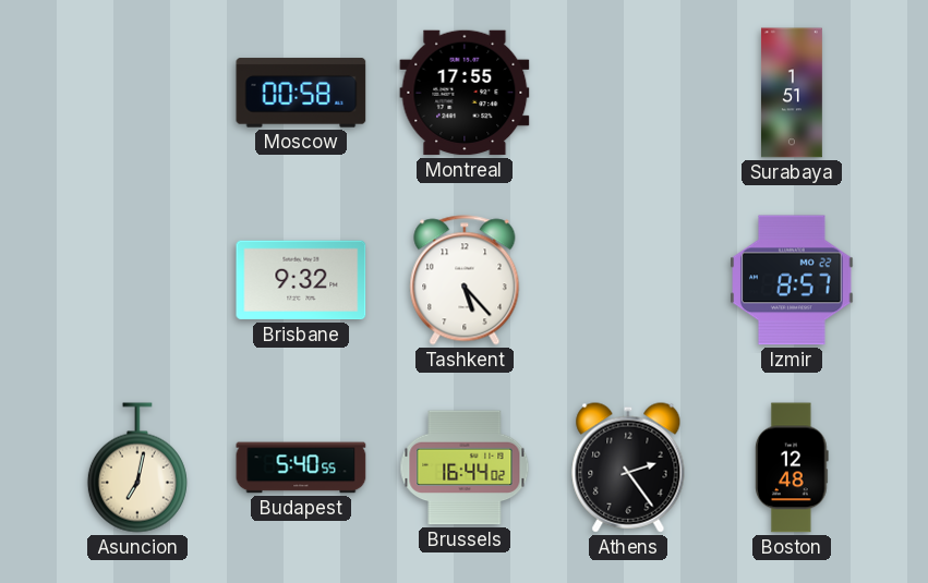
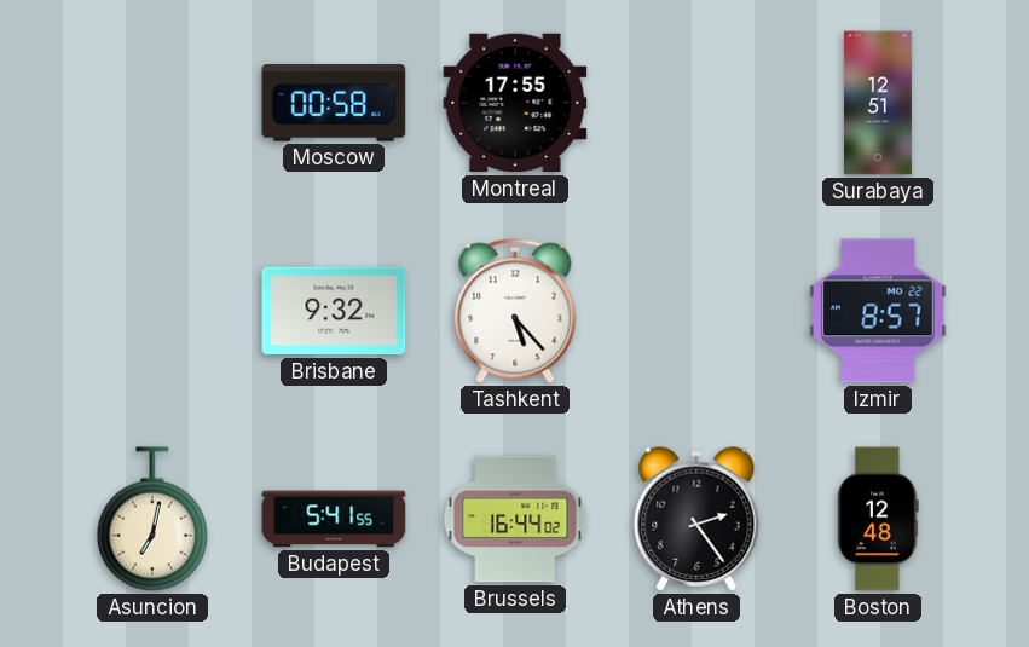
Surabaya: 1:51 -> 12:51
Budapest: 5:40 -> 5:41
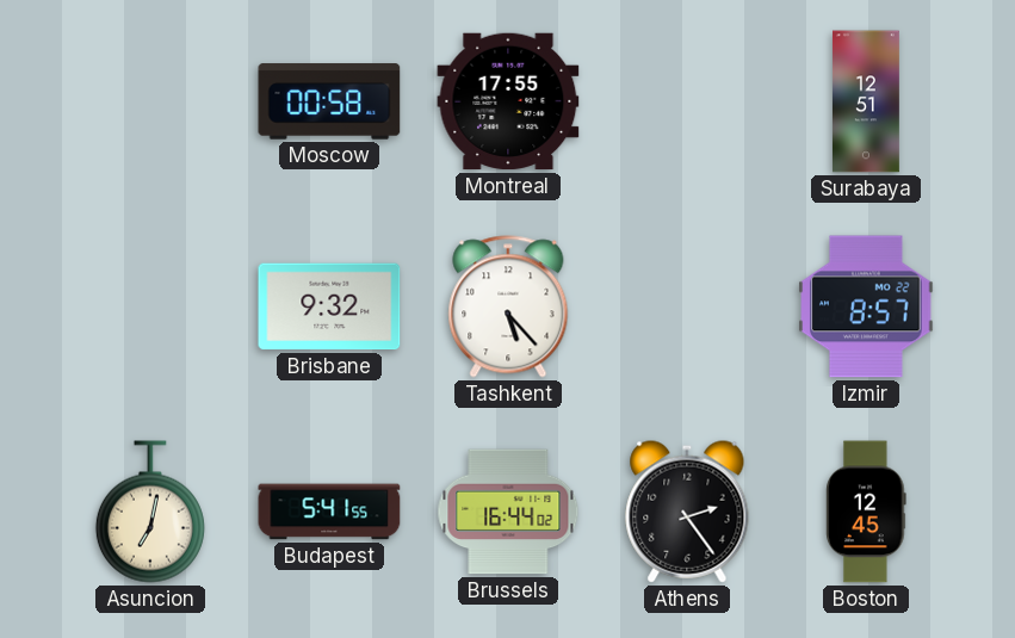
Boston: 12:48 -> 12:45
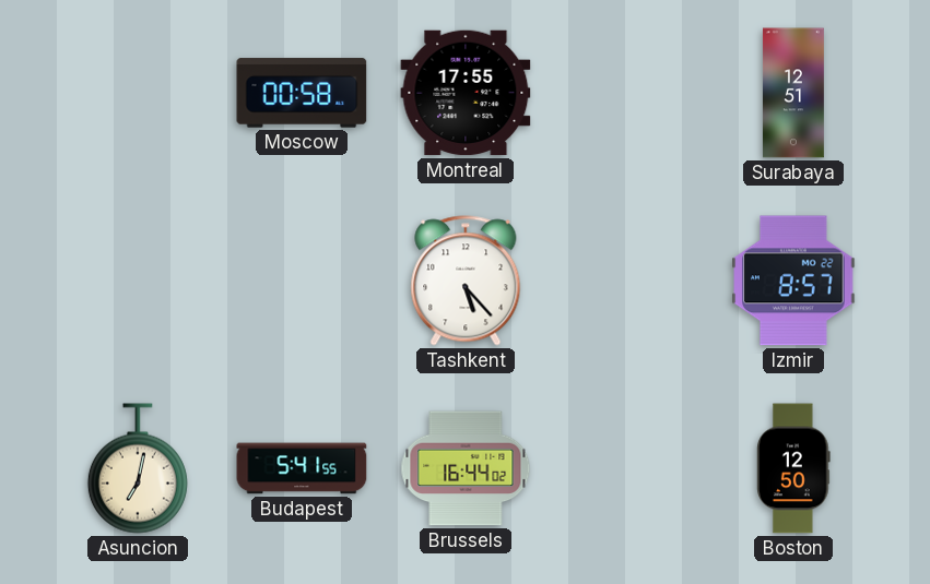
Brisbane: 9:32 -> none
Athens: 2:24 -> none
Boston: 12:45 -> 12:50
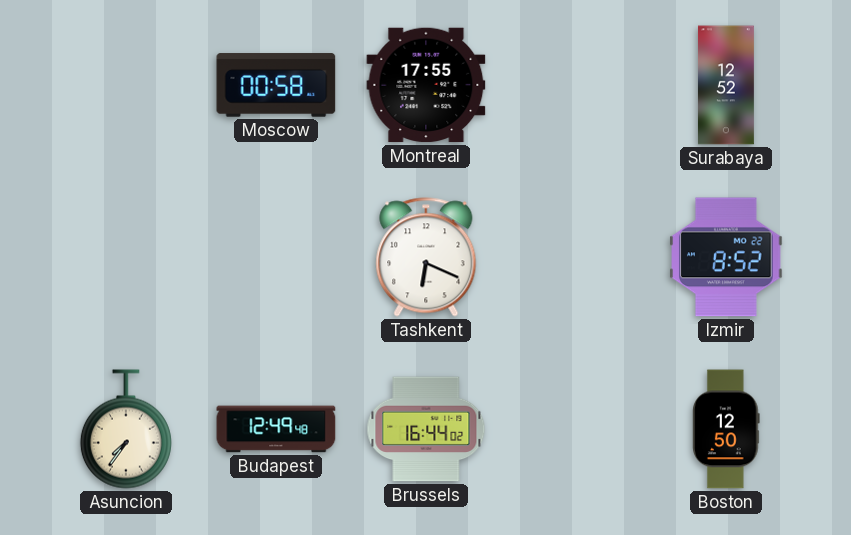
Surabaya: 12:51 -> 12:52
Tashkent: 5:23 -> 6:19
Izmir: 8:57 -> 8:52
Asuncion: 7:02 -> 7:36
Budapest: 5:41 -> 12:49
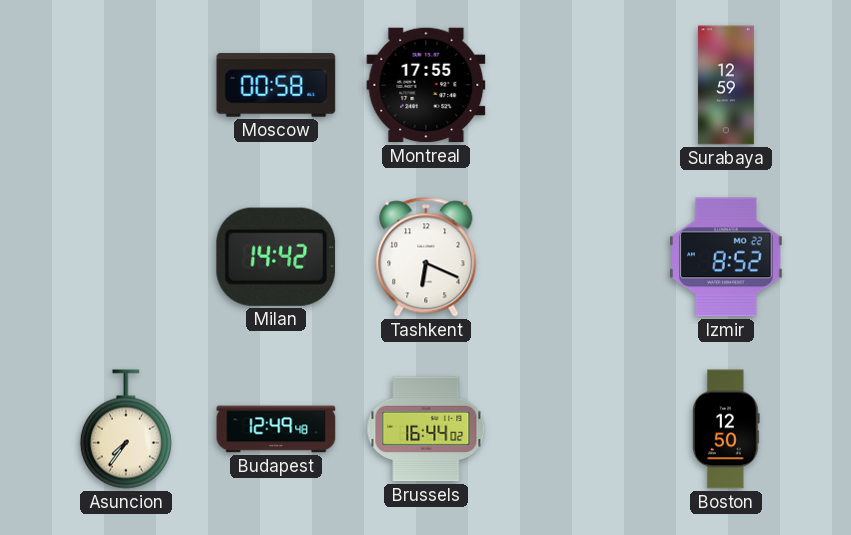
Surabaya: 12:52 -> 12:59
Milan: none -> 14:42
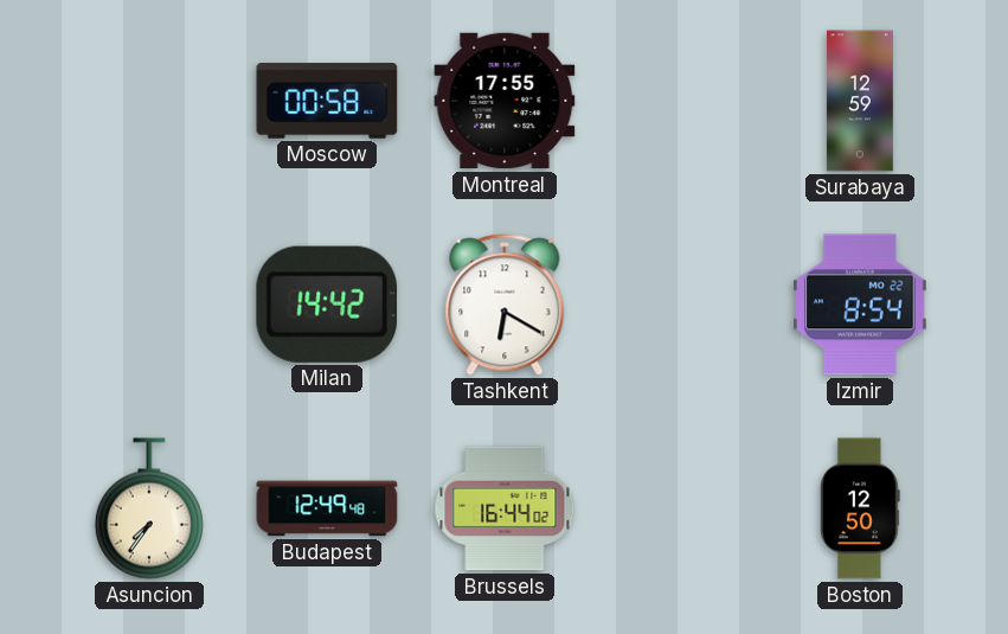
Tashkent: 6:19 -> 6:20
Izmir: 8:52 -> 8:54
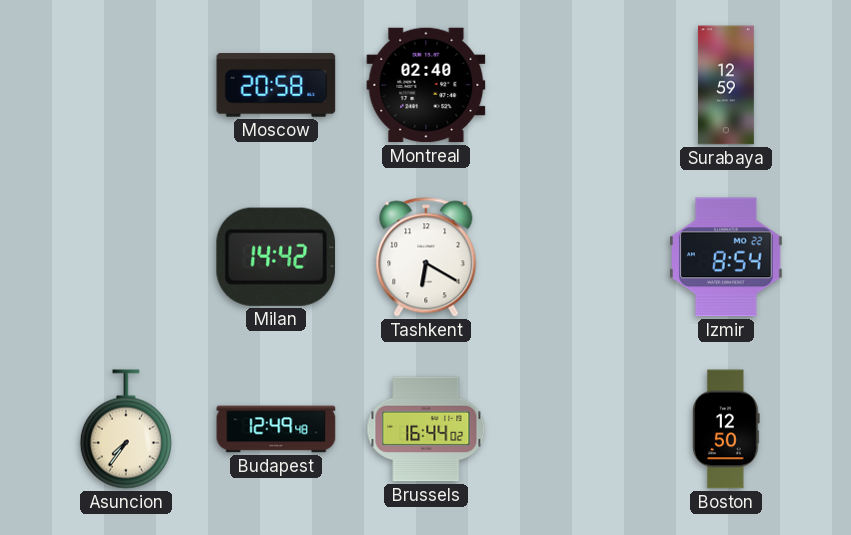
Moscow: 00:58 -> 20:58
Montreal: 17:55 -> 02:40
